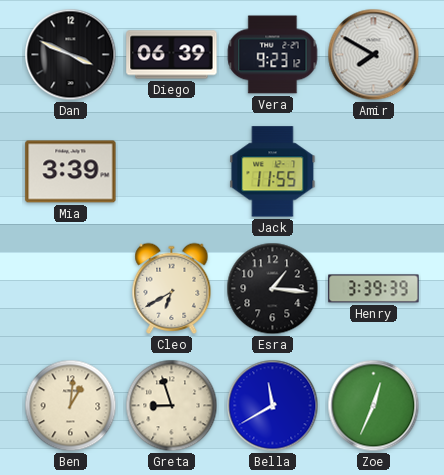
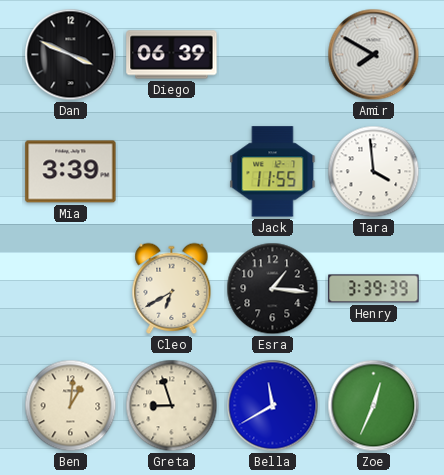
Vera: 9:23 -> none
Tara: none -> 3:59
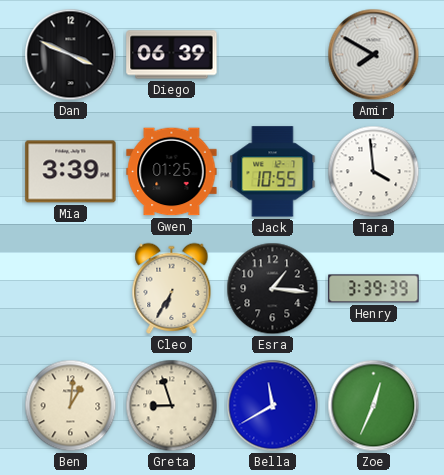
Gwen: none -> 01:25
Jack: 11:55 -> 10:55
Cleo: 6:40 -> 6:35
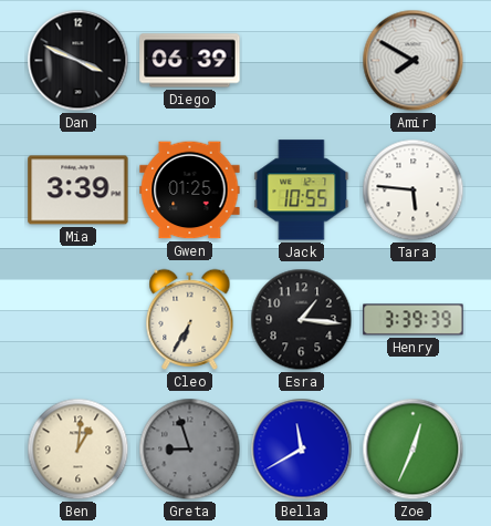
Tara: 3:59 -> 5:46
Greta dial: cream -> grey
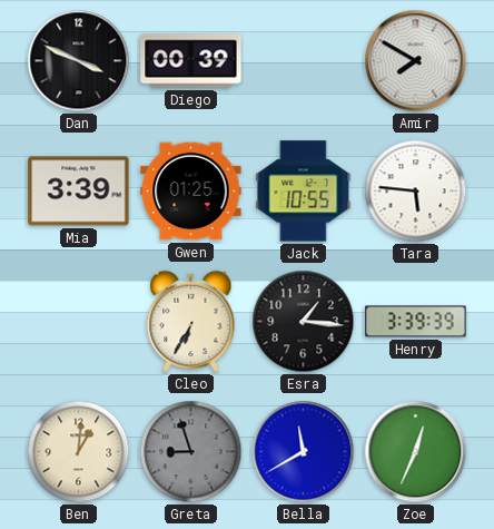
Diego: 06:39 -> 00:39
